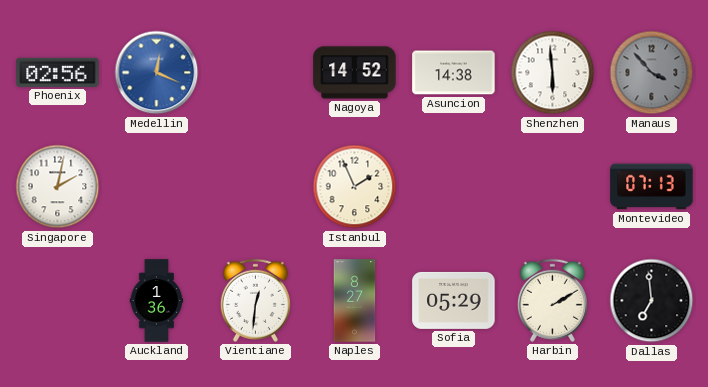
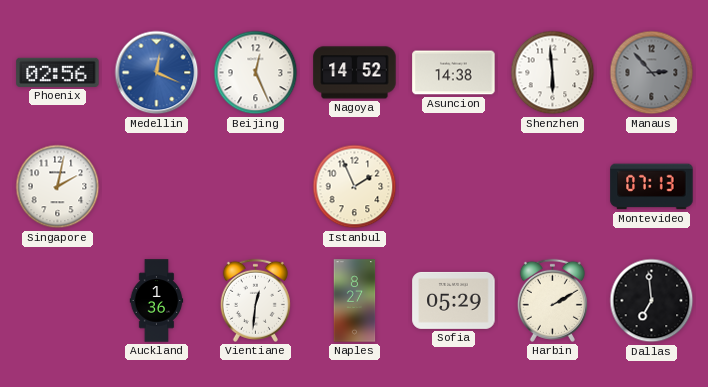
Beijing: none -> 12:26
Manaus: 3:53 -> 2:53
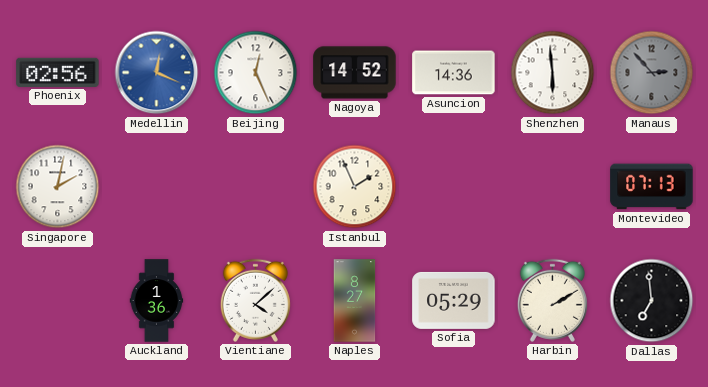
Asuncion: 14:38 -> 14:36
Vientiane: 12:31 -> 4:08
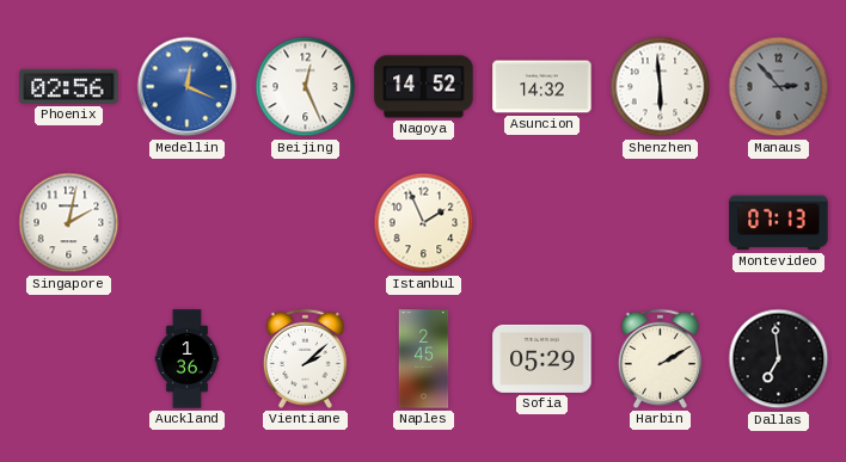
Asuncion: 14:36 -> 14:32
Vientiane: 4:08 -> 2:08
Naples: 8:27 -> 2:45
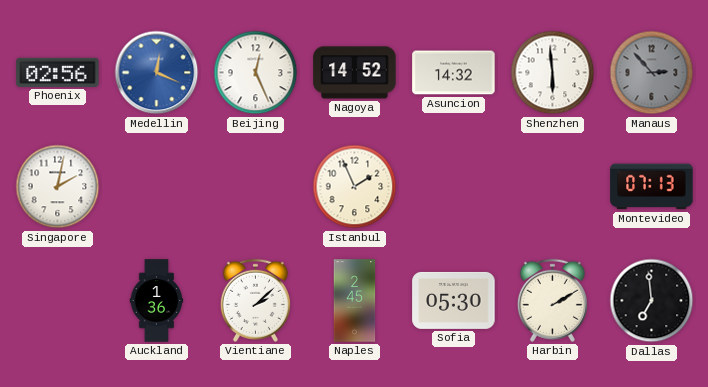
Sofia: 05:29 -> 05:30
